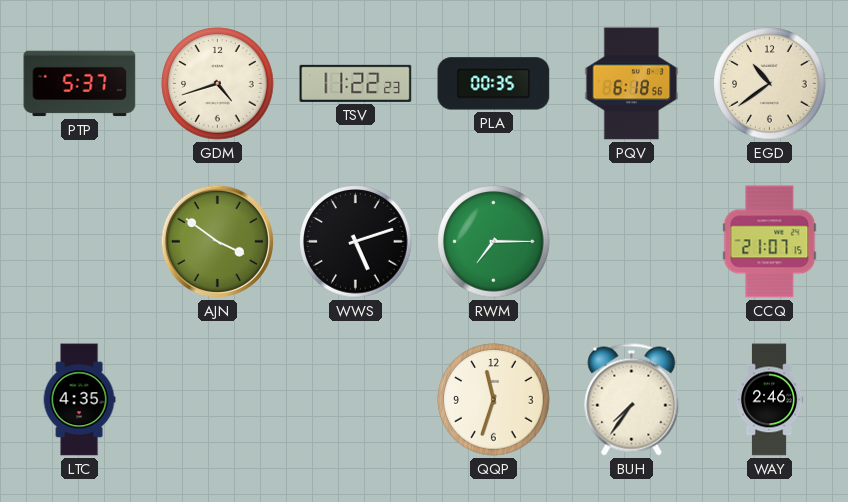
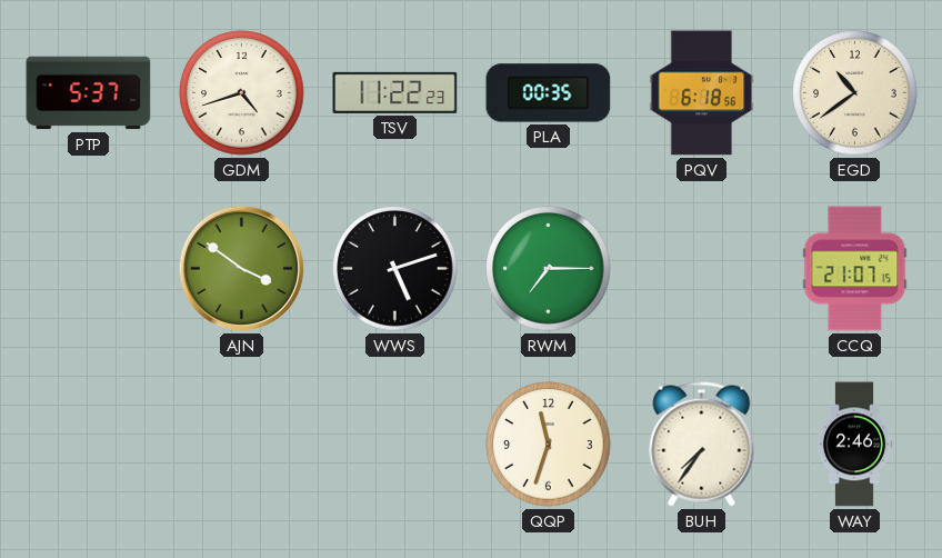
LTC: 4:35 -> none
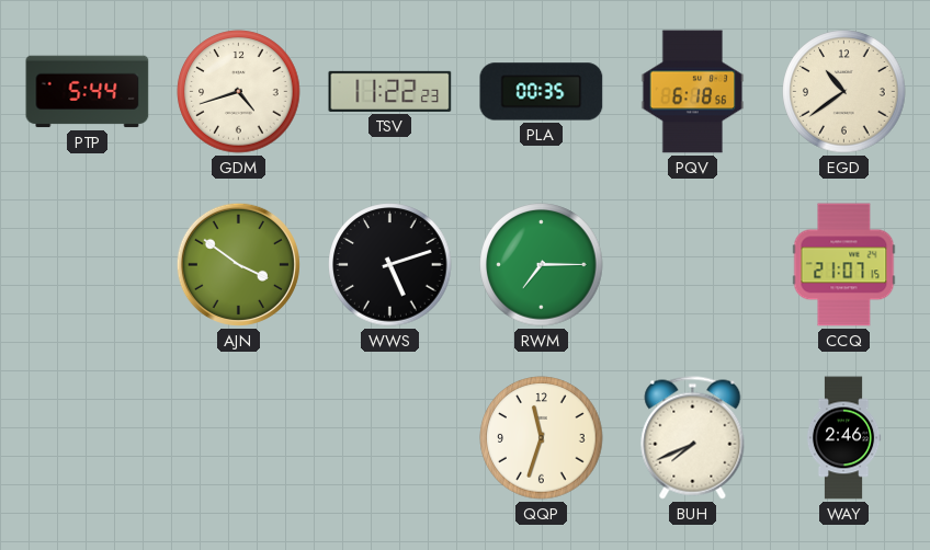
PTP: 5:37 -> 5:44
BUH: 7:36 -> 7:41
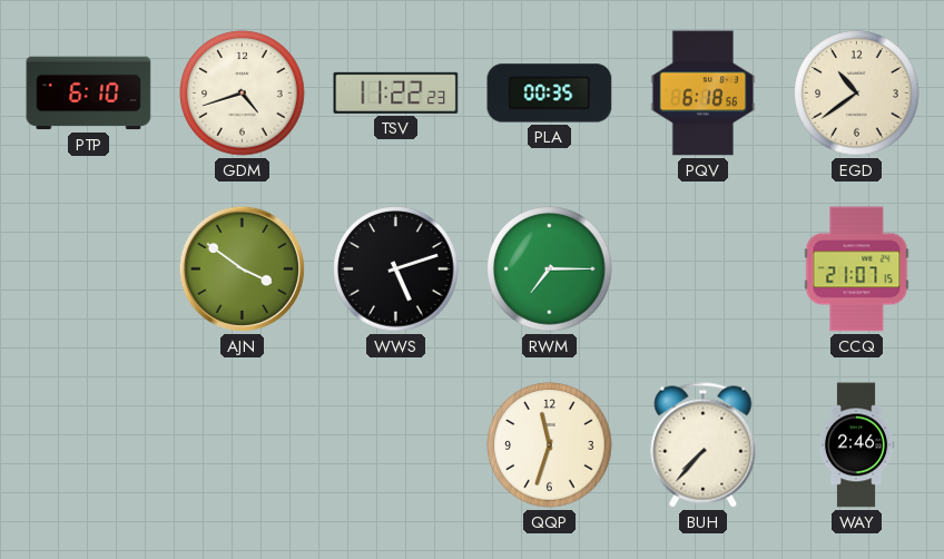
PTP: 5:44 -> 6:10
BUH: 7:41 -> 7:37
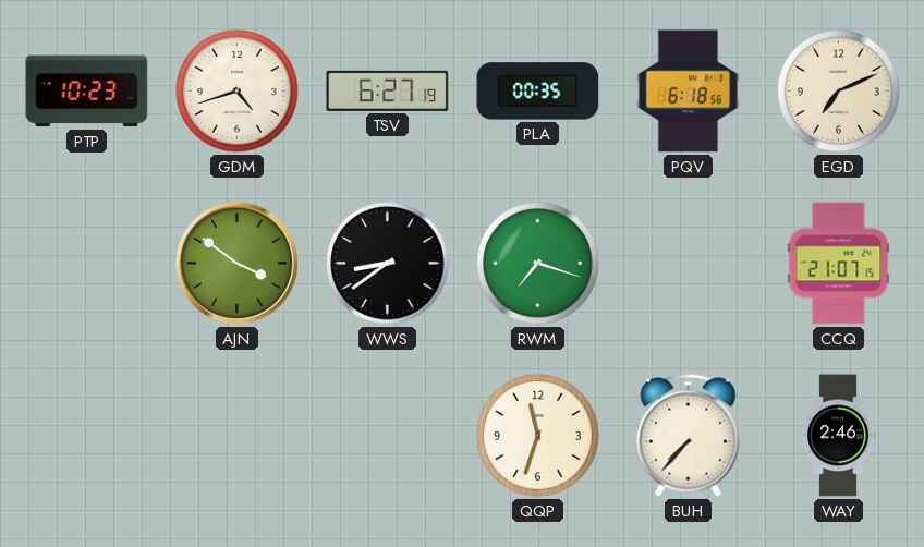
PTP: 6:10 -> 10:23
TSV: 11:22 -> 6:27
EGD: 10:39 -> 7:11
WWS: 5:12 -> 8:39
RWM: 7:15 -> 7:18
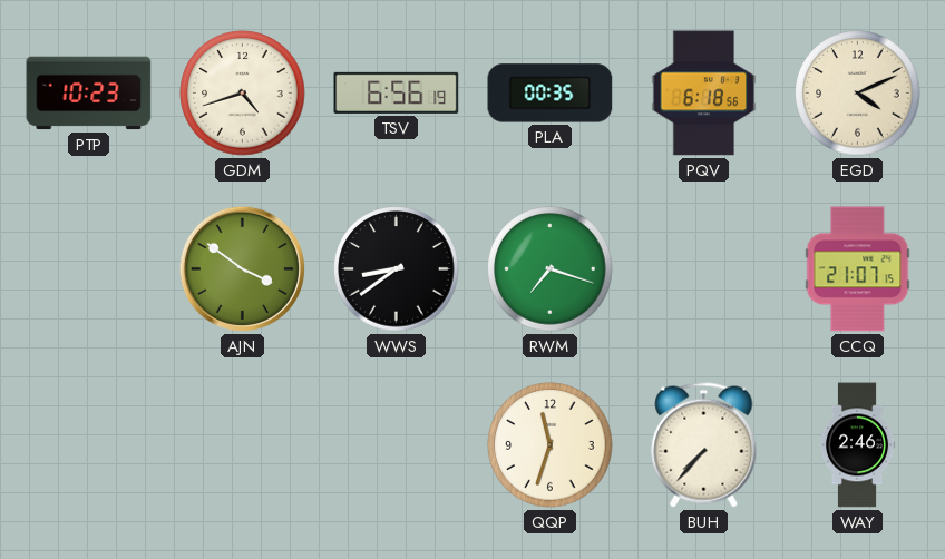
TSV: 6:27 -> 6:56
EGD: 7:11 -> 4:11
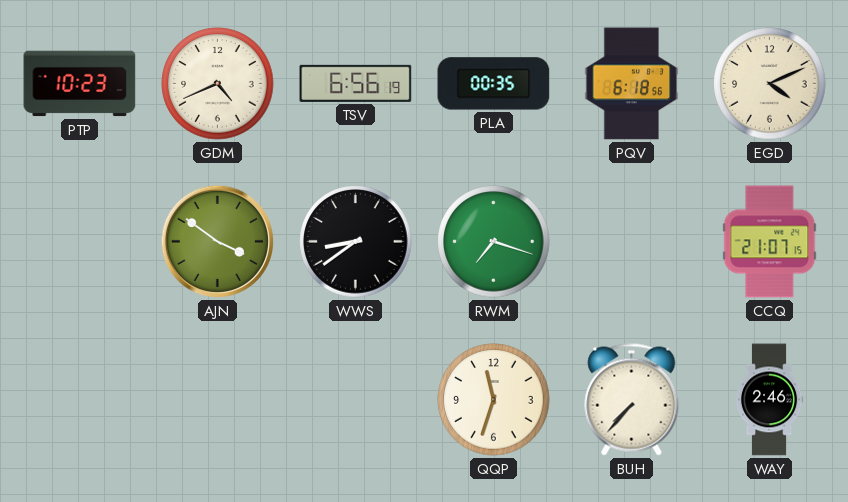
GDM: 4:42 -> 4:41
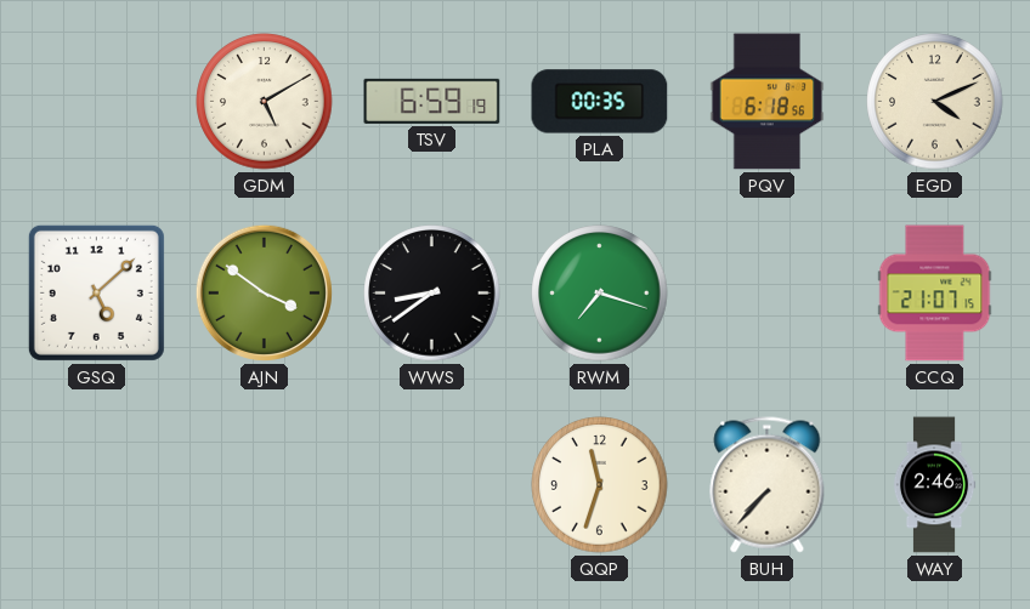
PTP: 10:23 -> none
GDM: 4:41 -> 5:10
TSV: 6:56 -> 6:59
GSQ: none -> 5:08
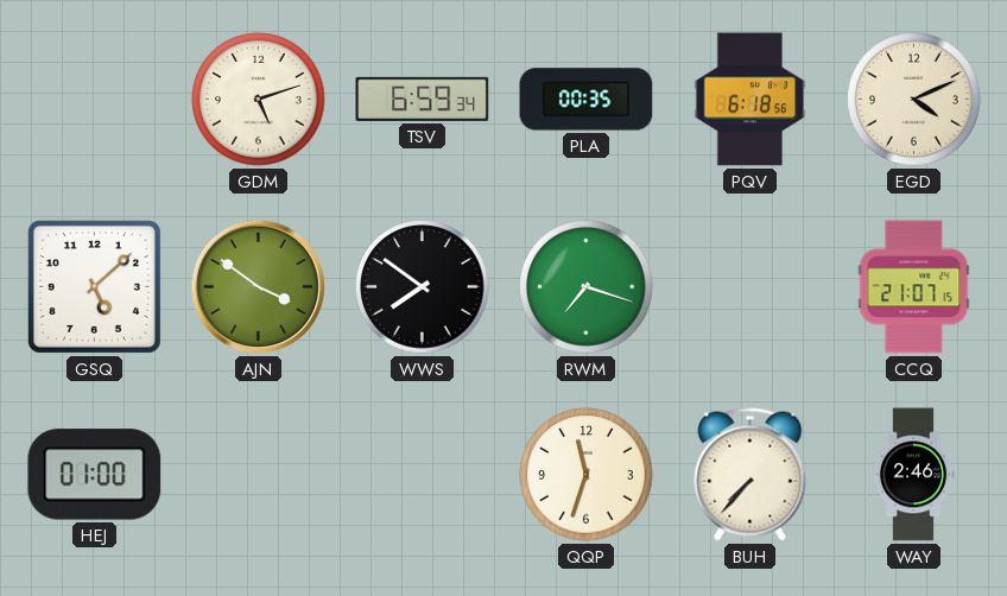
GDM: 5:10 -> 5:12
TSV: 6:59:19 -> 6:59:34
WWS: 8:39 -> 7:51
HEJ: none -> 01:00
